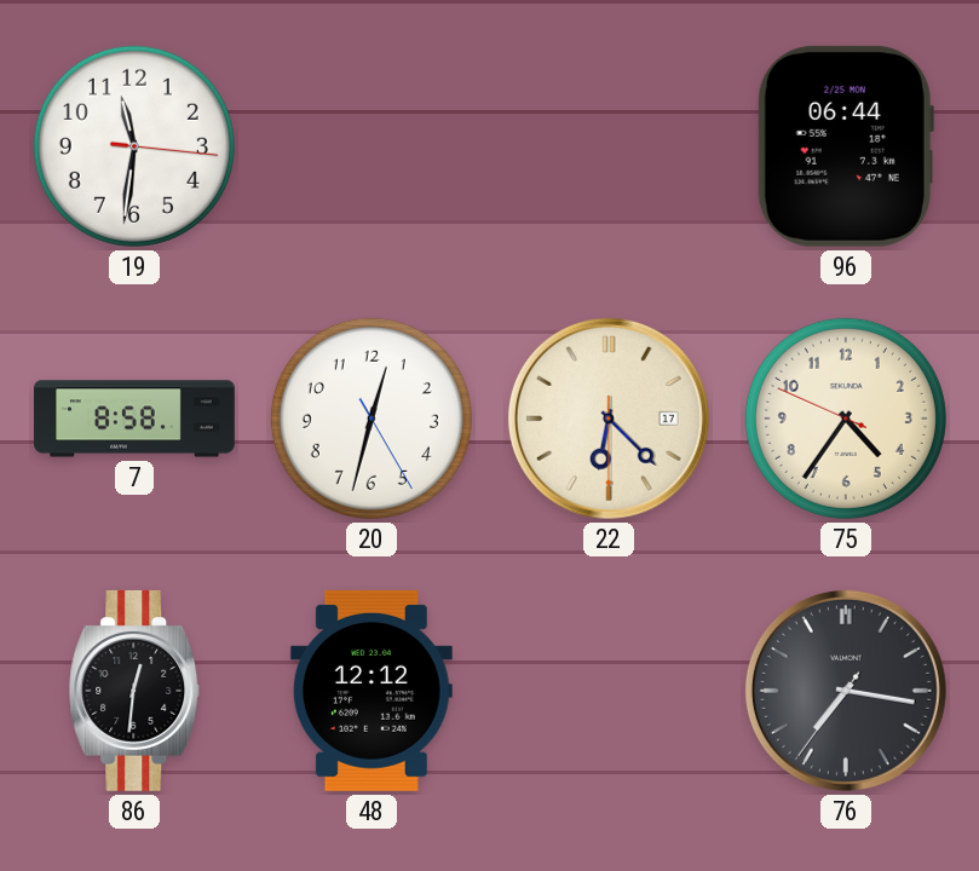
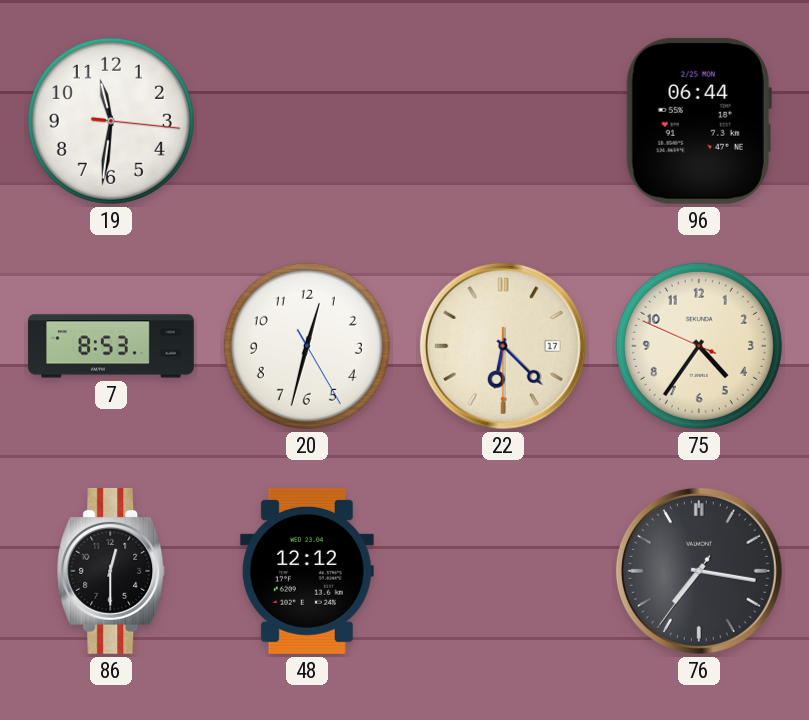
7: 8:58 -> 8:53
86: 12:31 -> 12:30
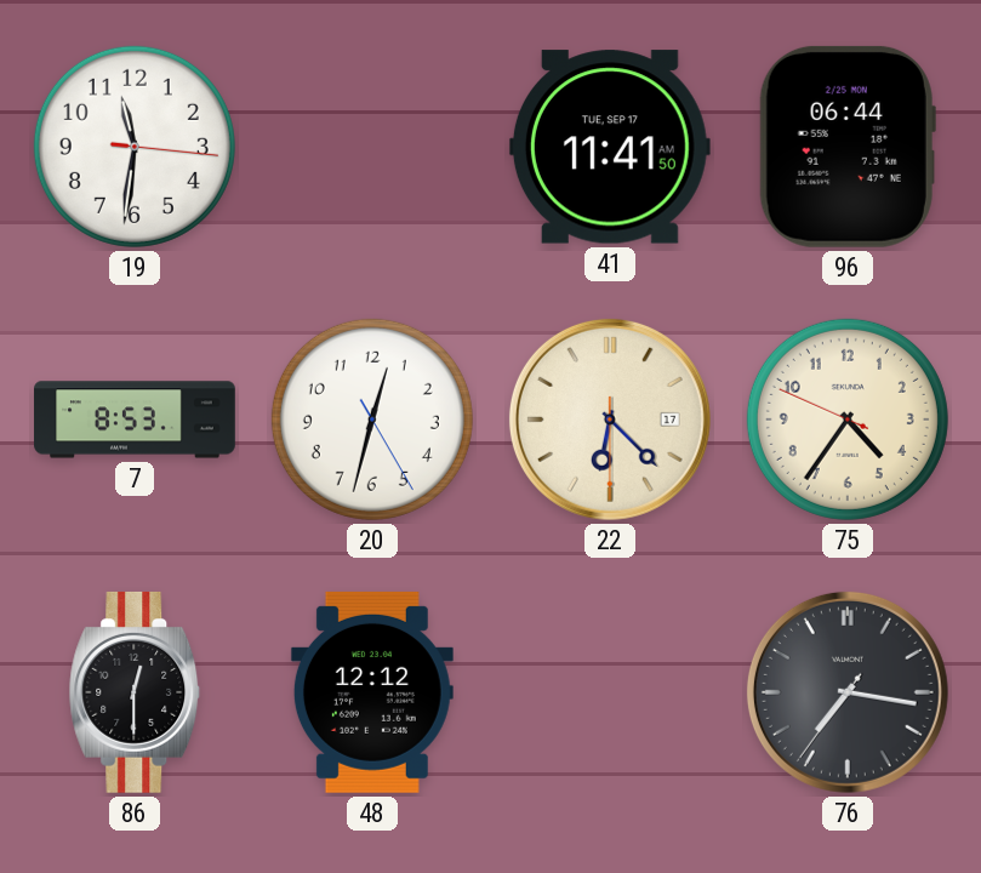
41: none -> 11:41
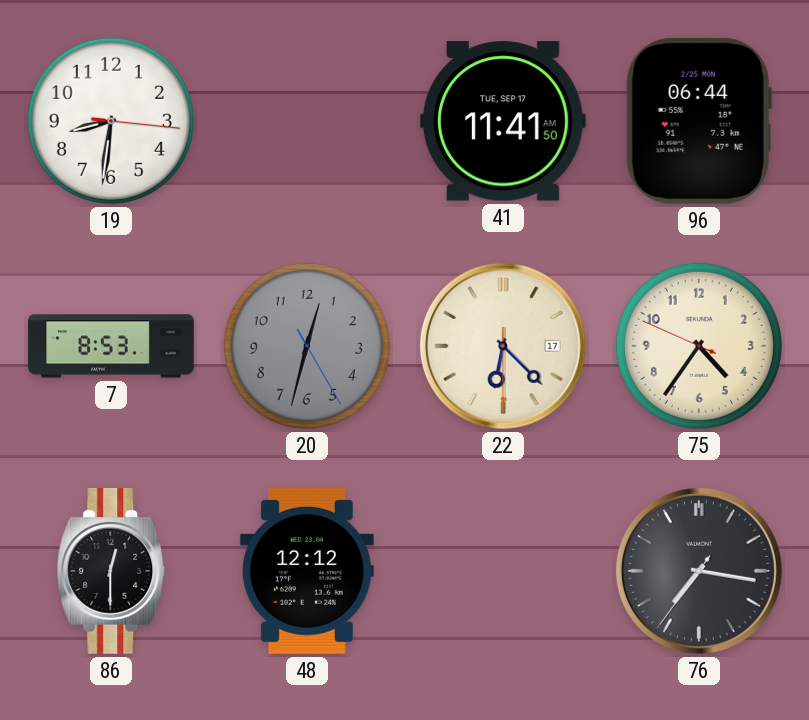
19: 11:31 -> 8:31
20 dial: white -> grey
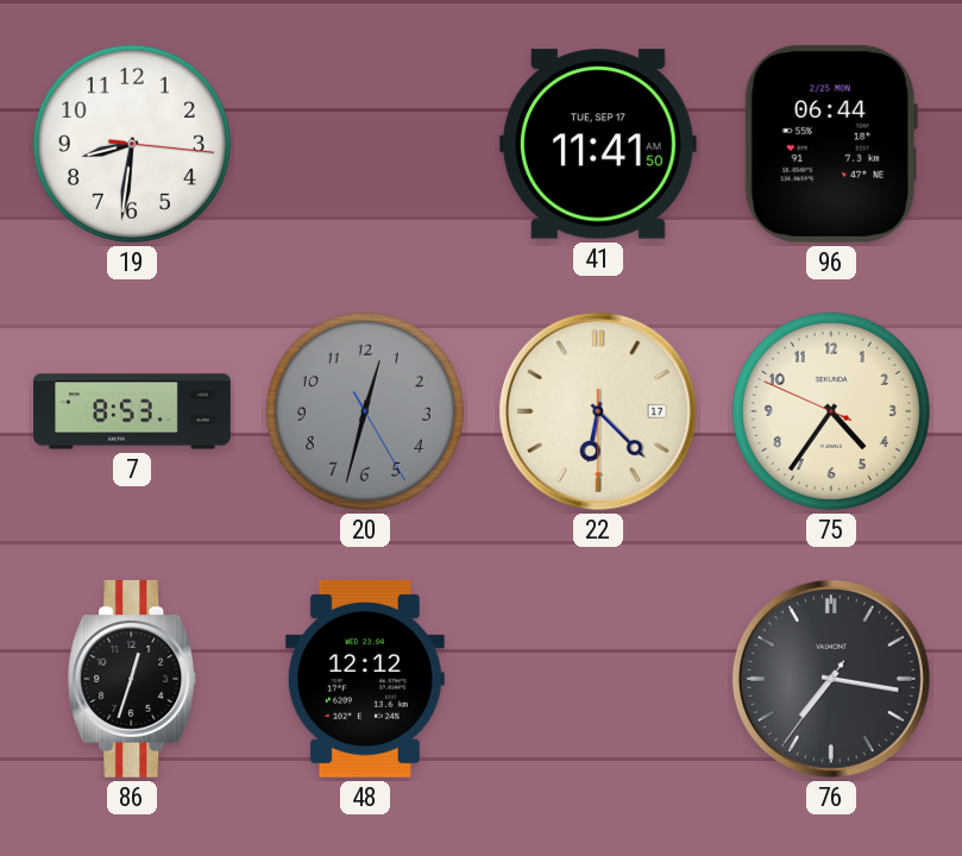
86: 12:30 -> 12:33
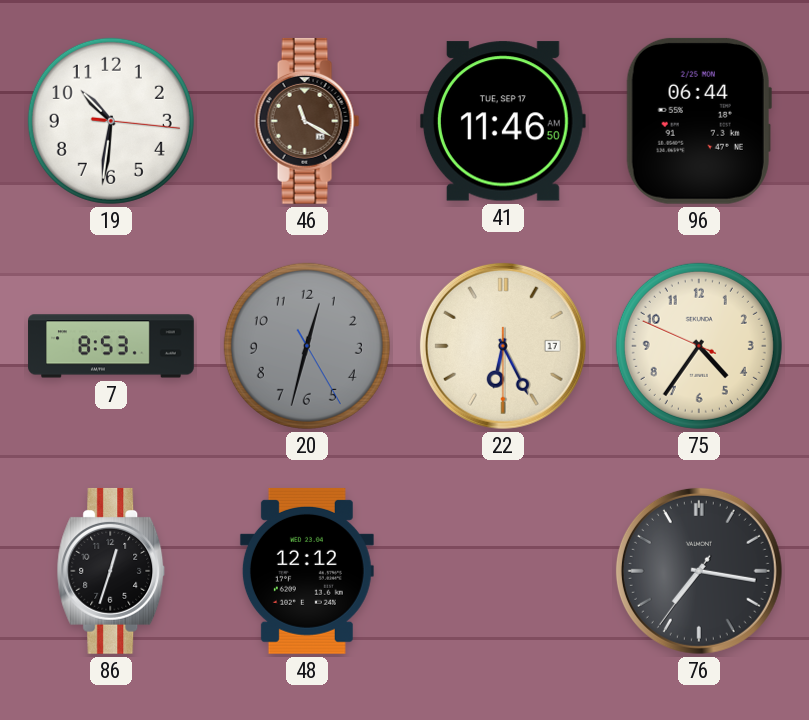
19: 8:31 -> 10:31
46: none -> 11:20
41: 11:41 -> 11:46
22: 6:22 -> 6:25
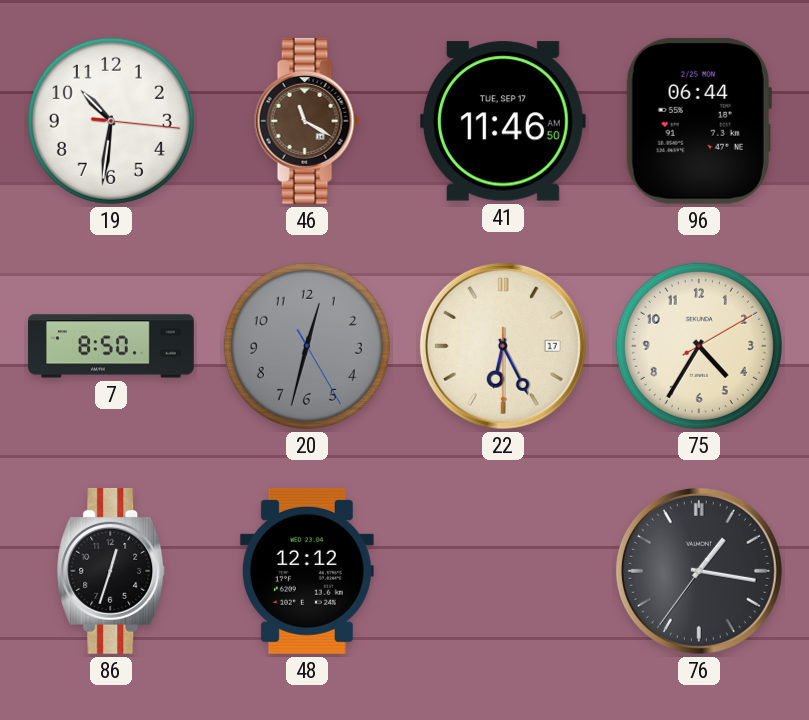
7: 8:53 -> 8:50
75: 4:35:49 -> 4:35:10
76: 7:16 -> 1:16
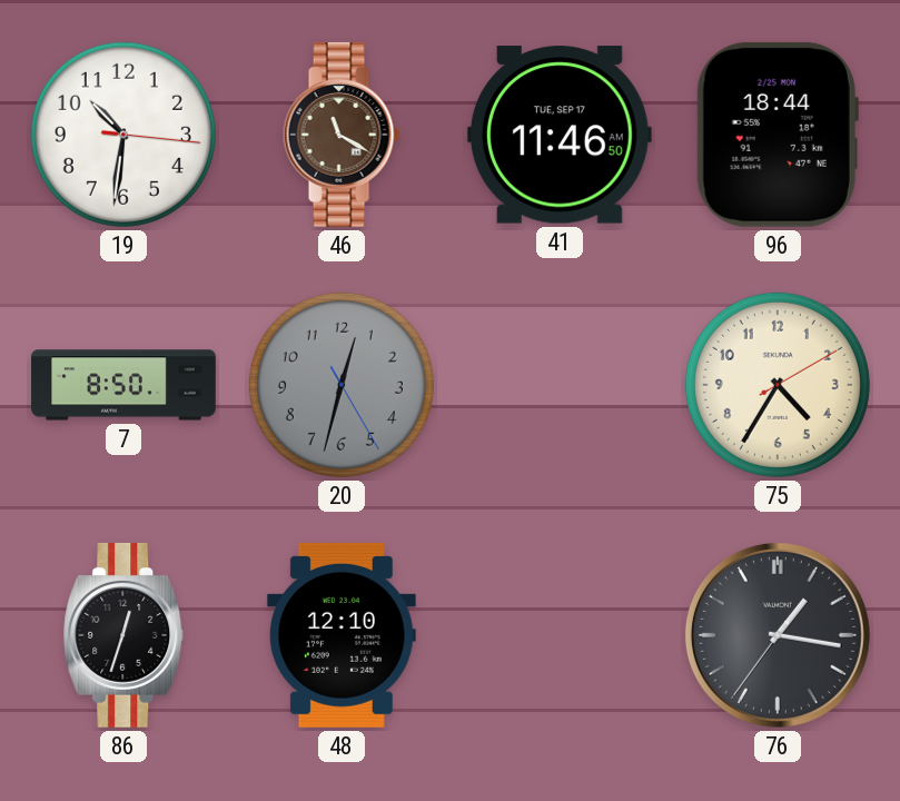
96: 06:44 -> 18:44
22: 6:25 -> none
48: 12:12 -> 12:10
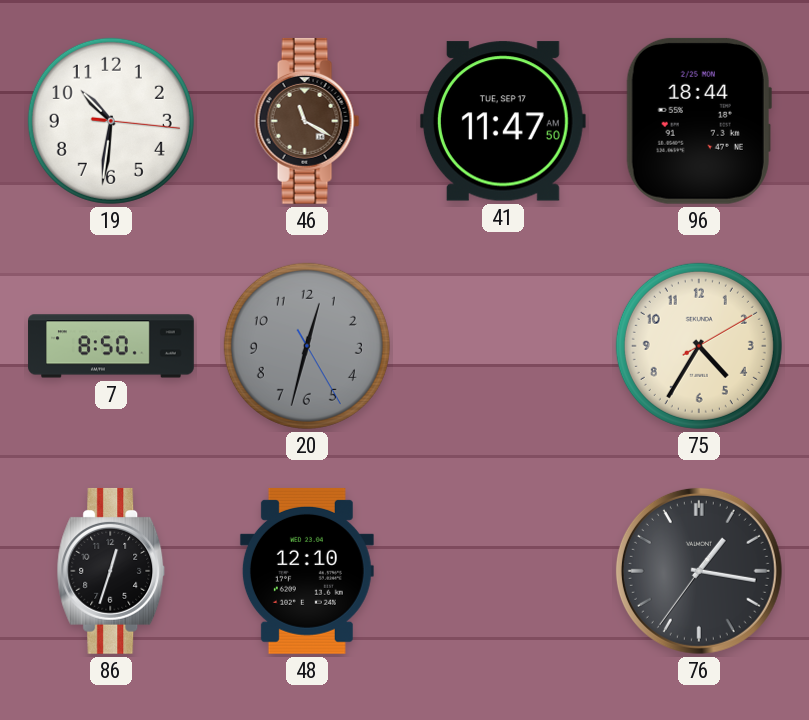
41: 11:46 -> 11:47
